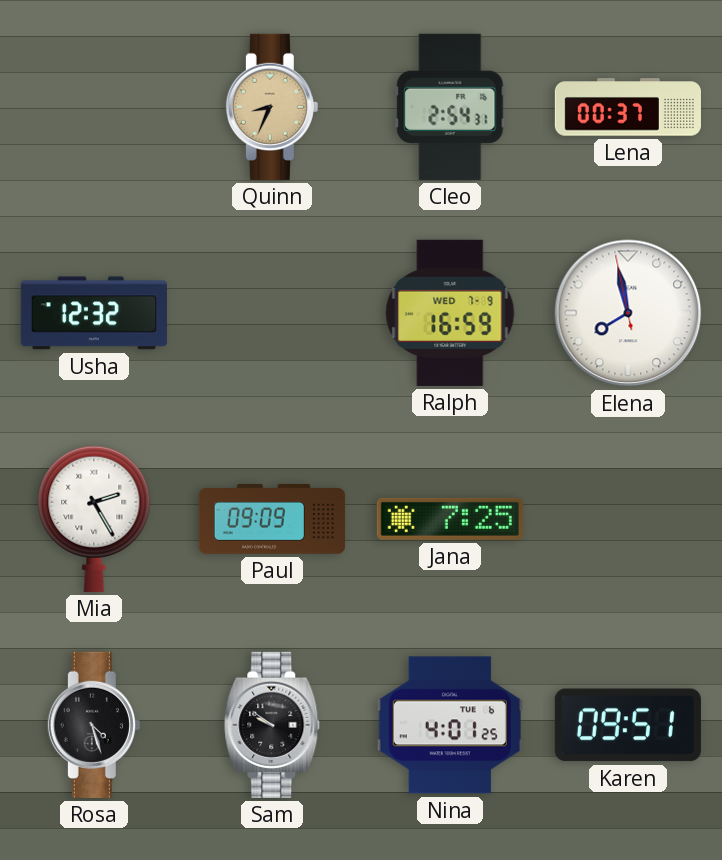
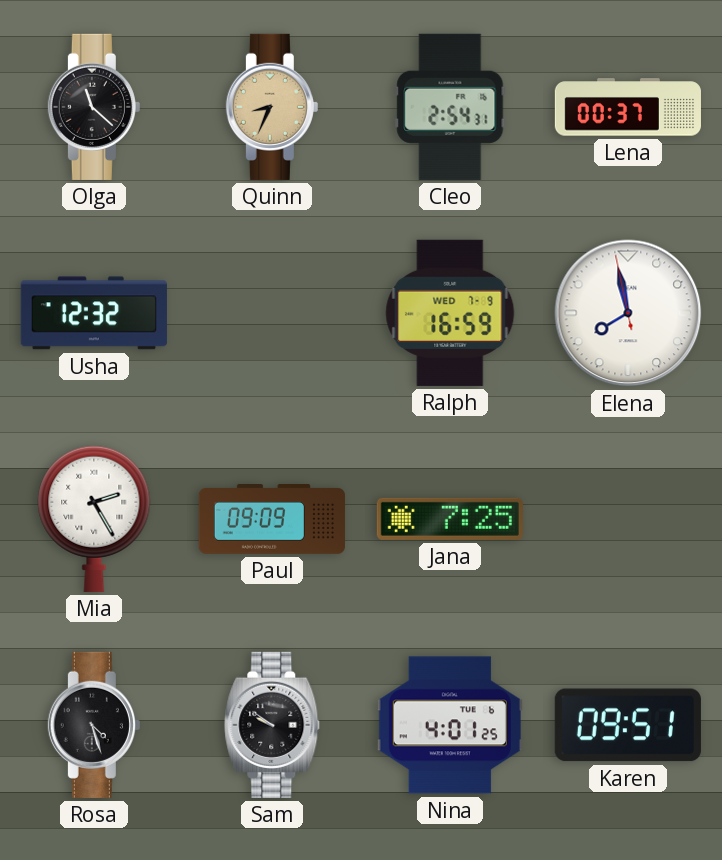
Olga: none -> 11:22
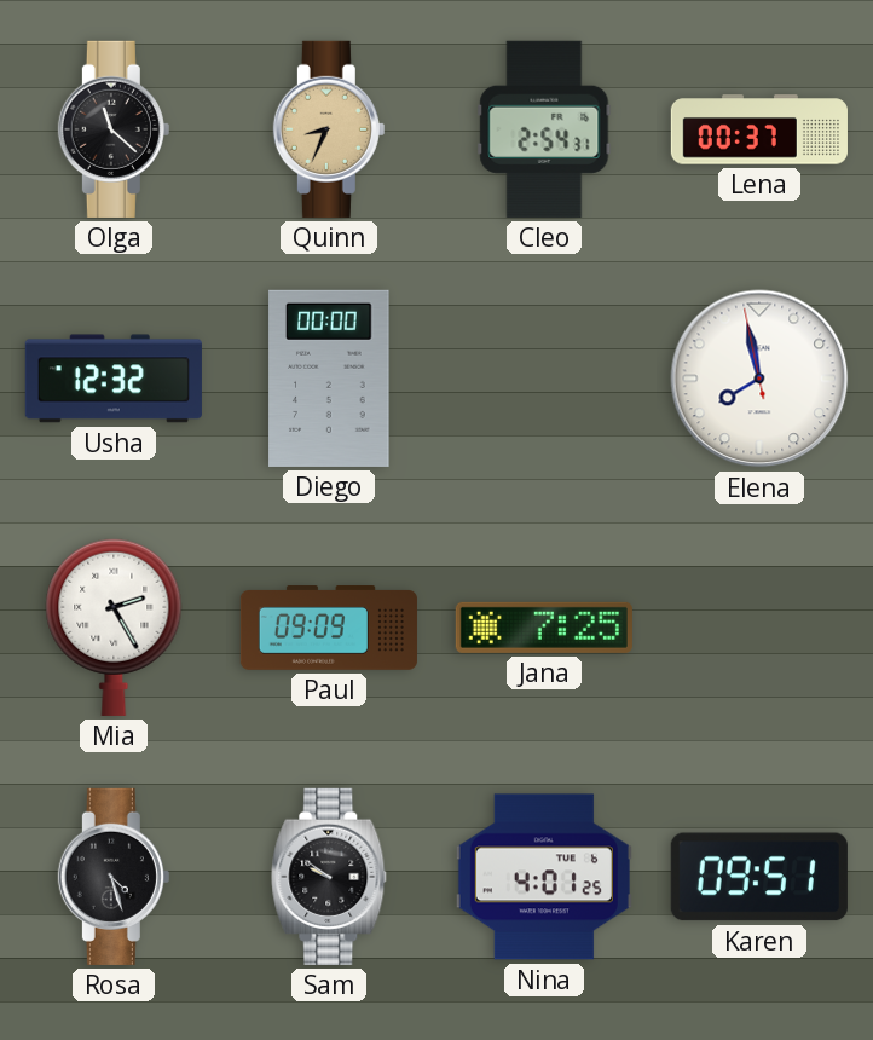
Diego: none -> 00:00
Ralph: 16:59 -> none
